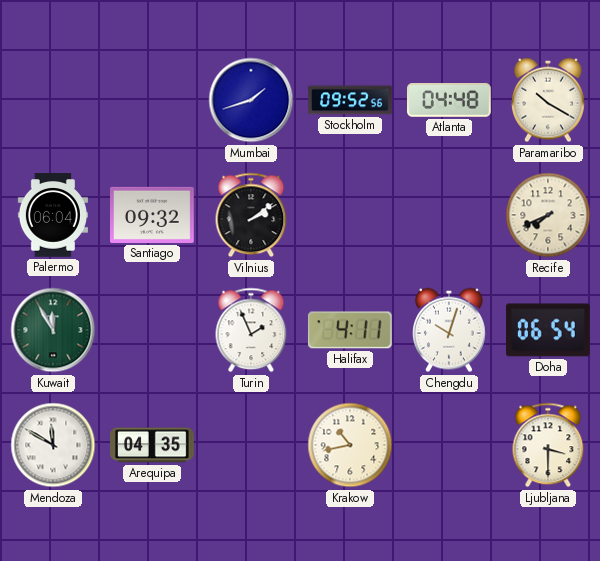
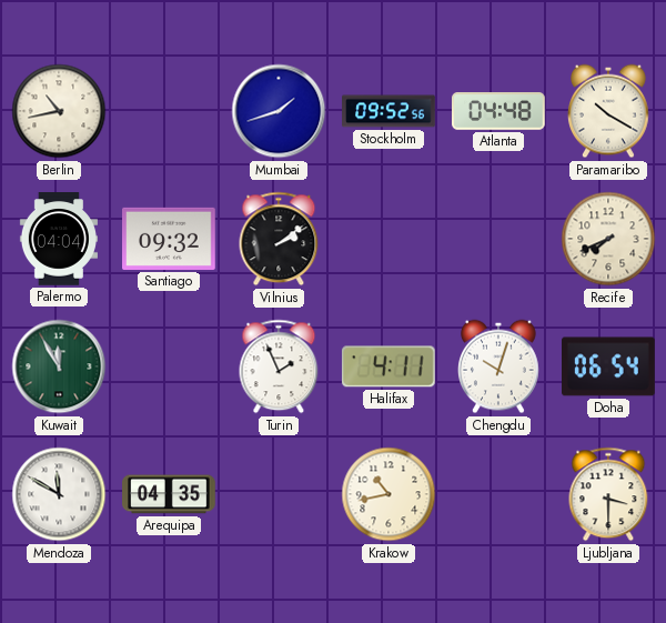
Berlin: none -> 10:43
Palermo: 06:04 -> 04:04
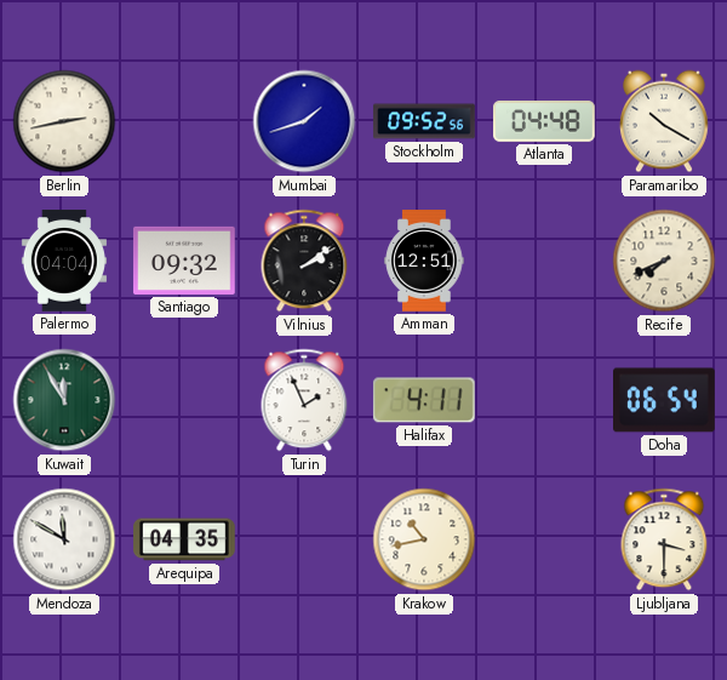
Berlin: 10:43 -> 2:43
Amman: none -> 12:51
Chengdu: 10:03 -> none
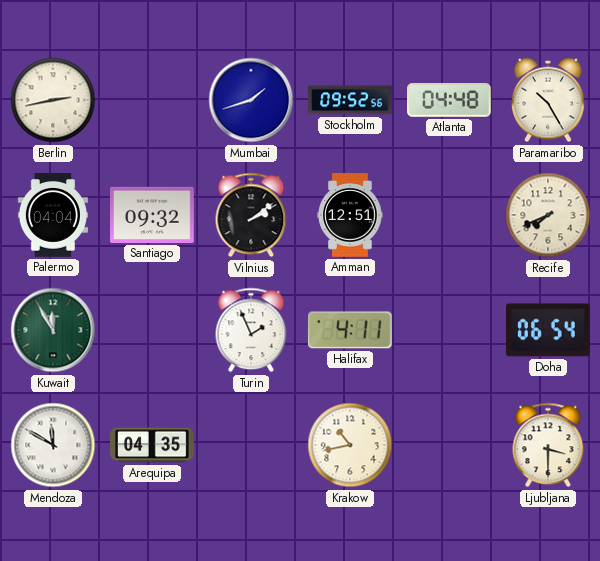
Paramaribo: 10:20 -> 10:25
